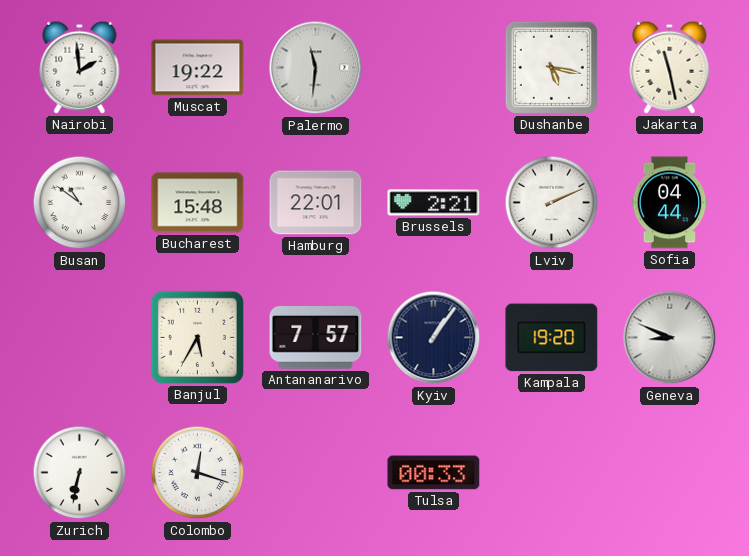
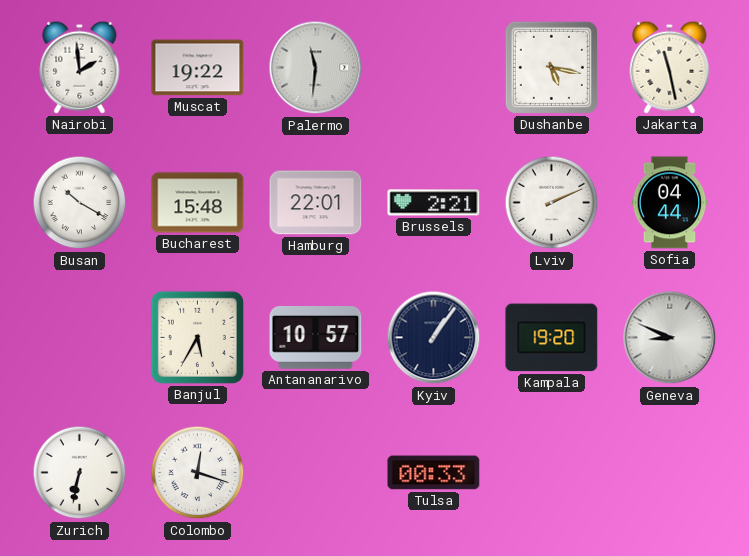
Busan: 10:51 -> 10:20
Antananarivo: 7:57 -> 10:57
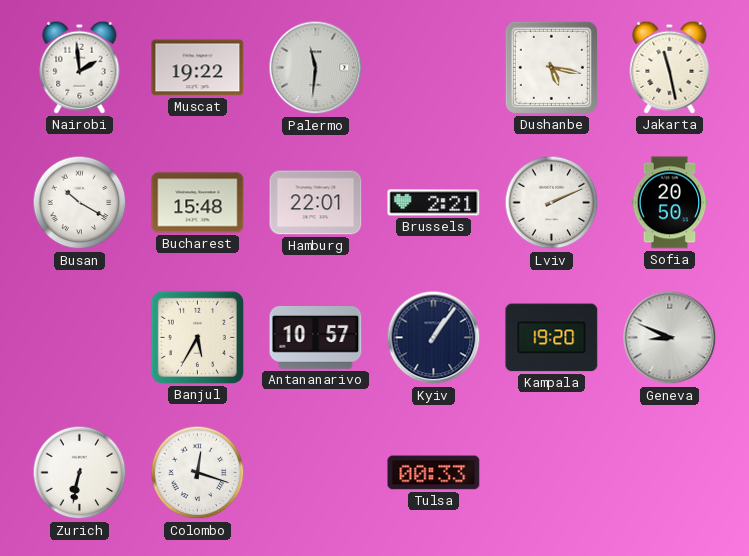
Sofia: 04:44 -> 20:50
